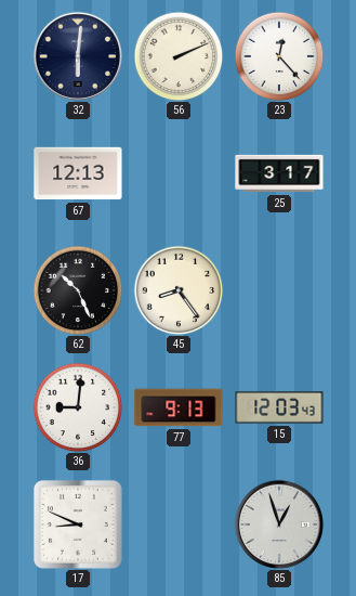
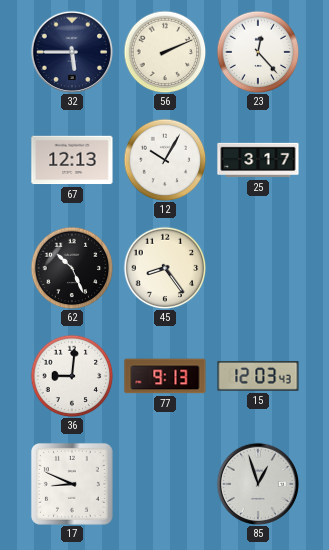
32: 6:01 -> 5:45
12: none -> 10:05
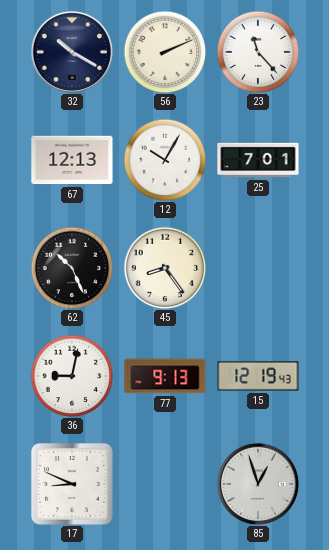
32: 5:45 -> 10:20
23: 12:23 -> 11:23
25: 3:17 -> 7:01
36: 9:01 -> 9:02
15: 12:03 -> 12:19
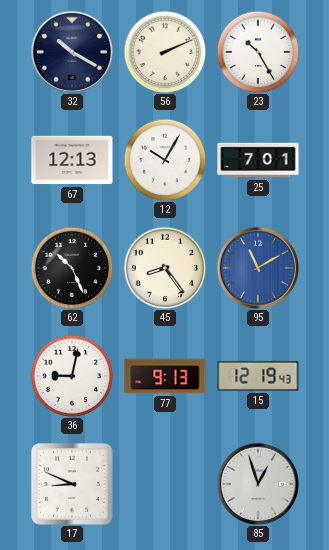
23: 11:23 -> 10:25
95: none -> 11:10
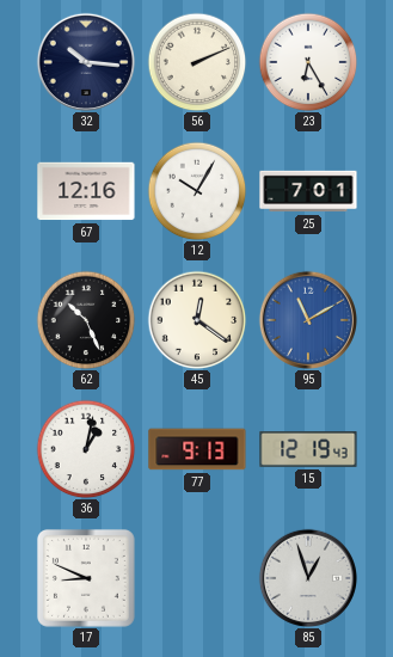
32: 10:20 -> 10:16
23: 10:25 -> 6:25
67: 12:13 -> 12:16
45: 8:24 -> 12:21
36: 9:02 -> 1:02
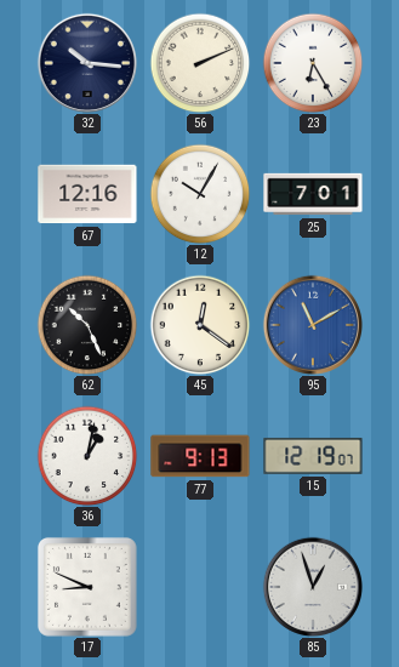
15: 12:19:43 -> 12:19:07
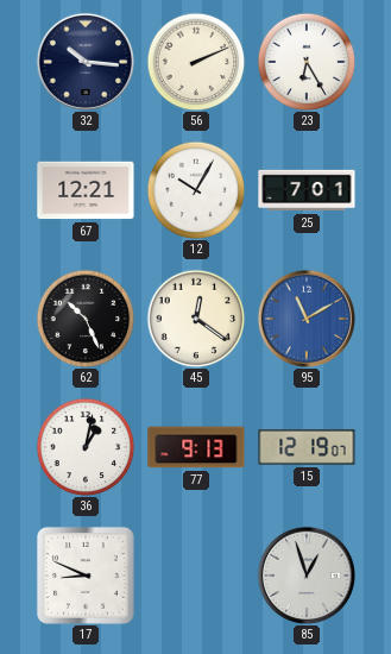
67: 12:16 -> 12:21
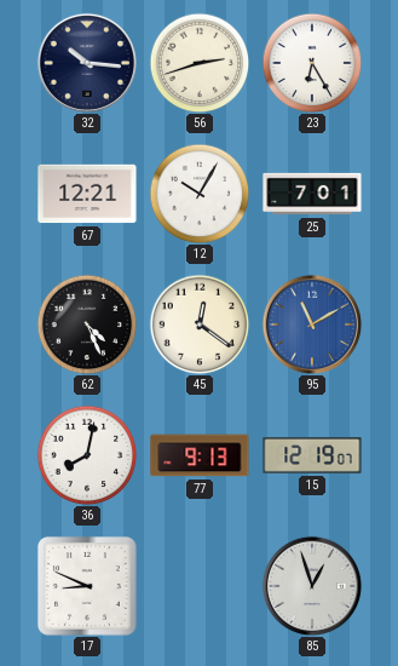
56: 2:11 -> 2:42
62: 10:26 -> 4:26
36: 1:02 -> 8:02
